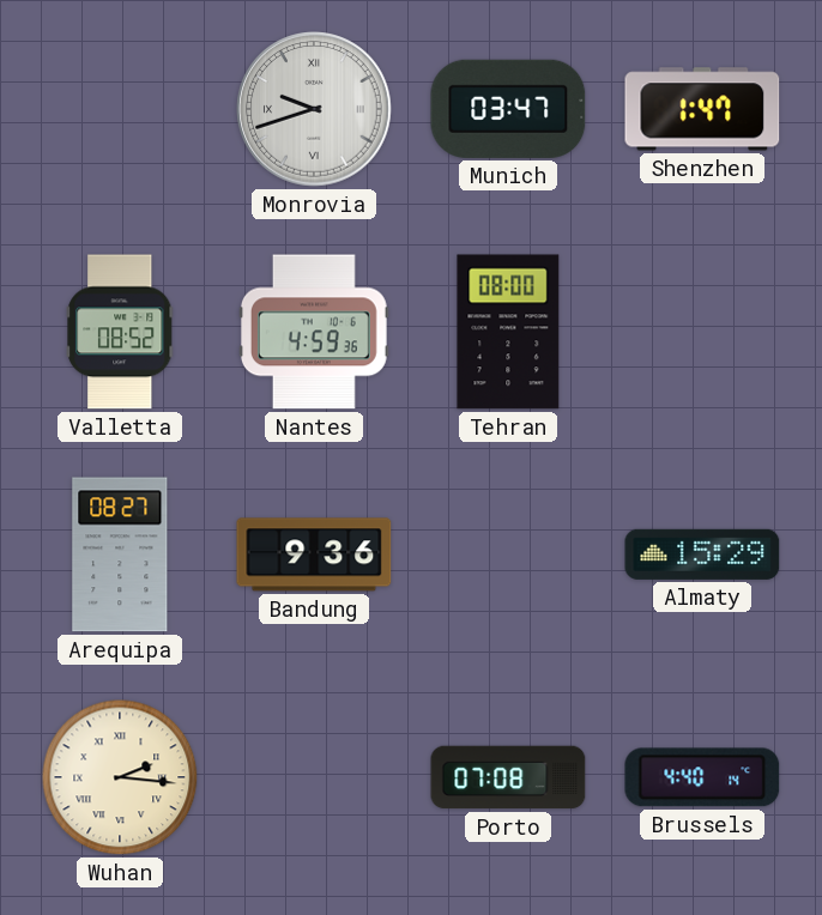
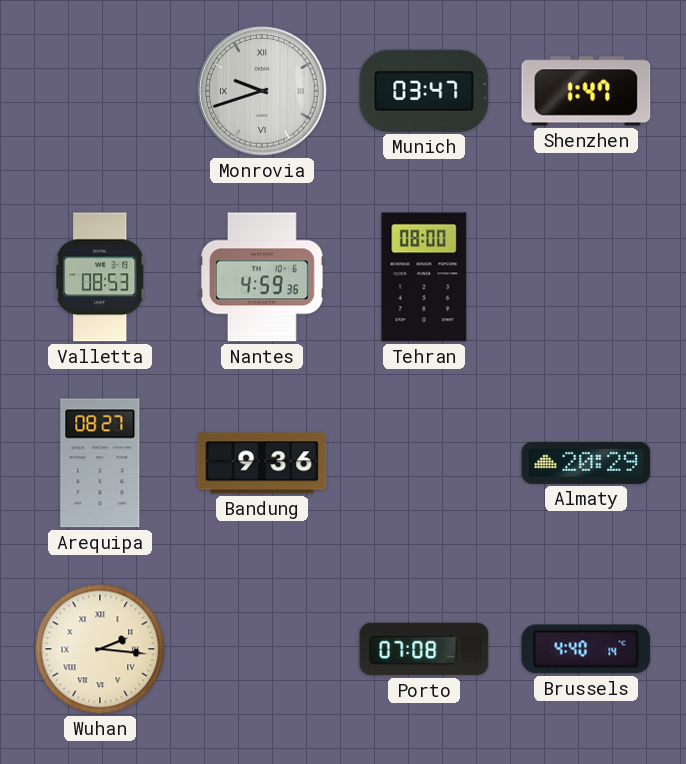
Valletta: 08:52 -> 08:53
Almaty: 15:29 -> 20:29
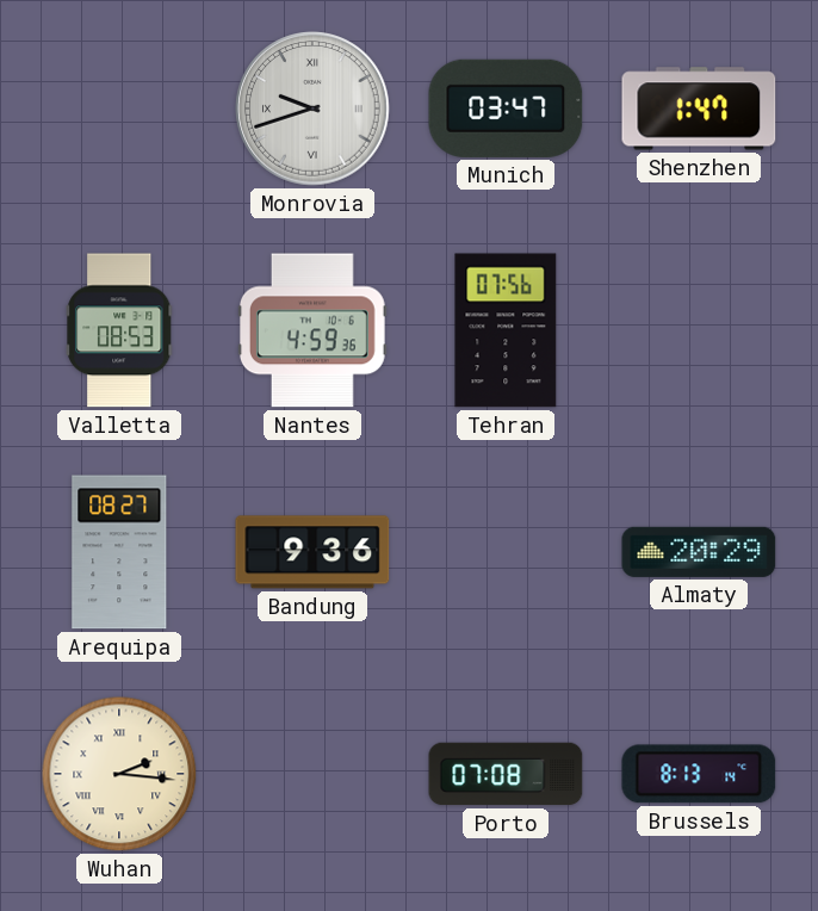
Tehran: 08:00 -> 07:56
Brussels: 4:40 -> 8:13
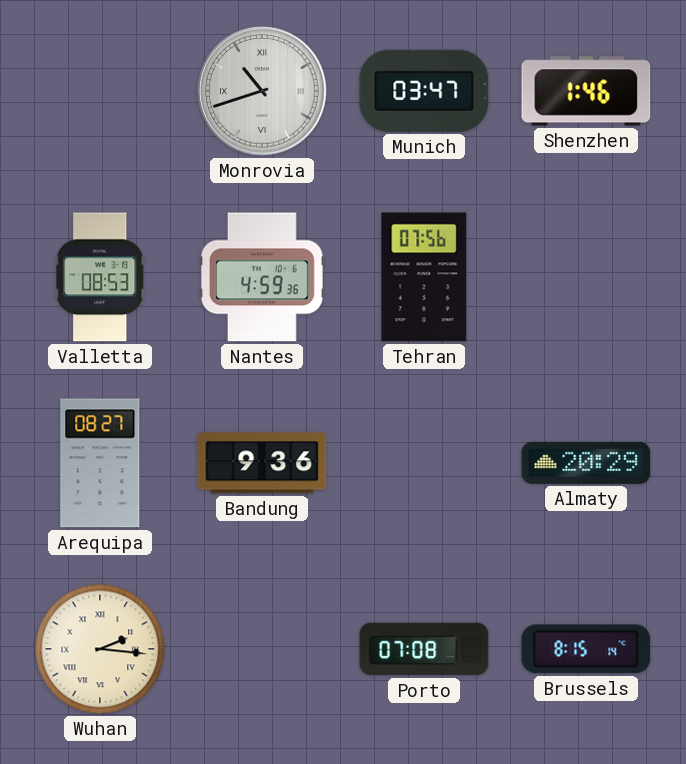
Monrovia: 9:42 -> 10:42
Shenzhen: 1:47 -> 1:46
Brussels: 8:13 -> 8:15
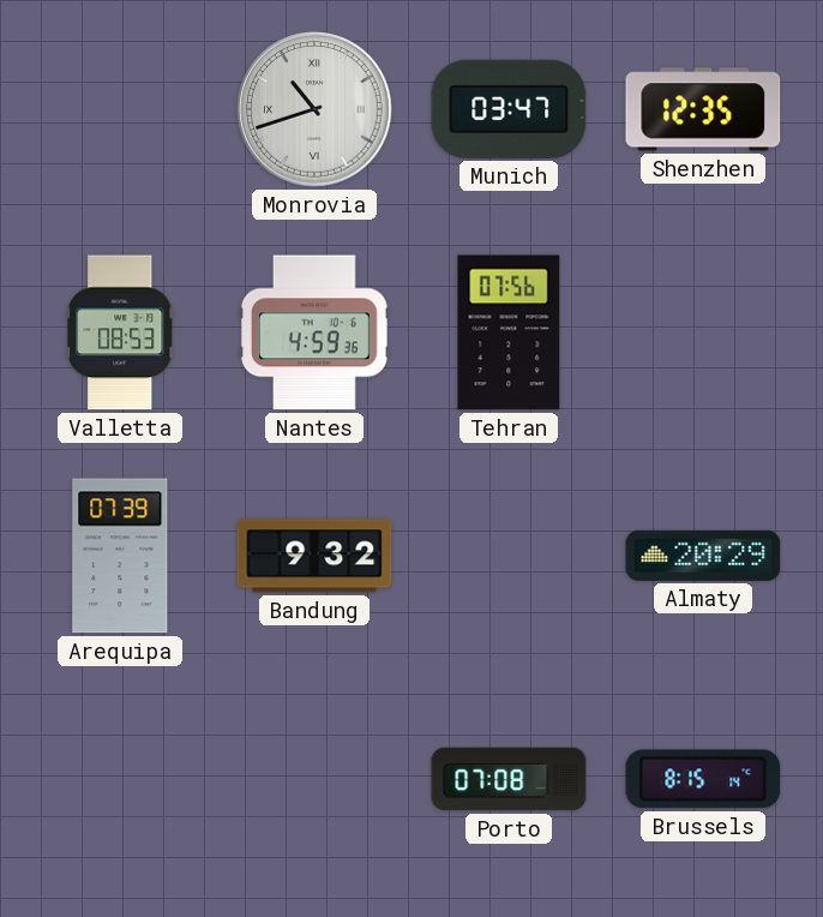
Shenzhen: 1:46 -> 12:35
Arequipa: 08:27 -> 07:39
Bandung: 9:36 -> 9:32
Wuhan: 2:16 -> none
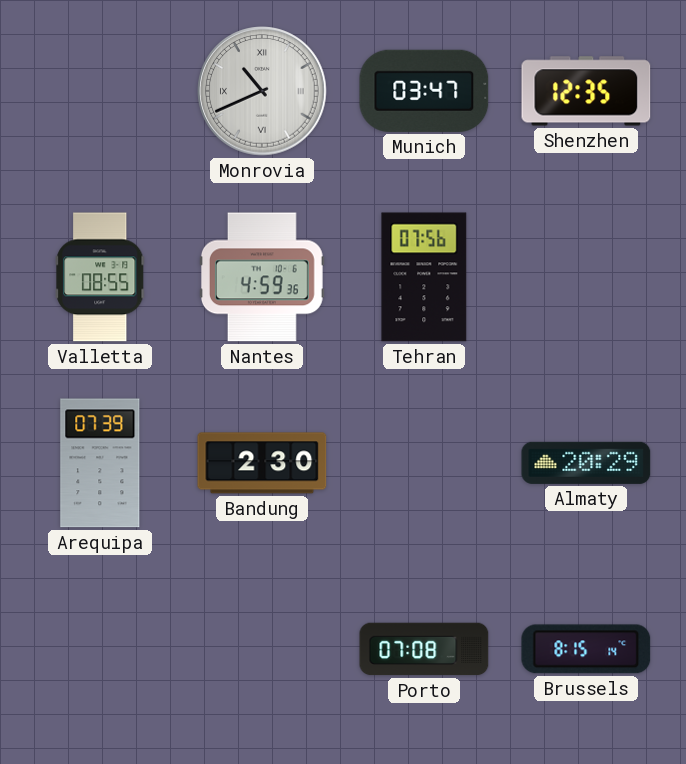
Monrovia: 10:42 -> 10:41
Valletta: 08:53 -> 08:55
Bandung: 9:32 -> 2:30
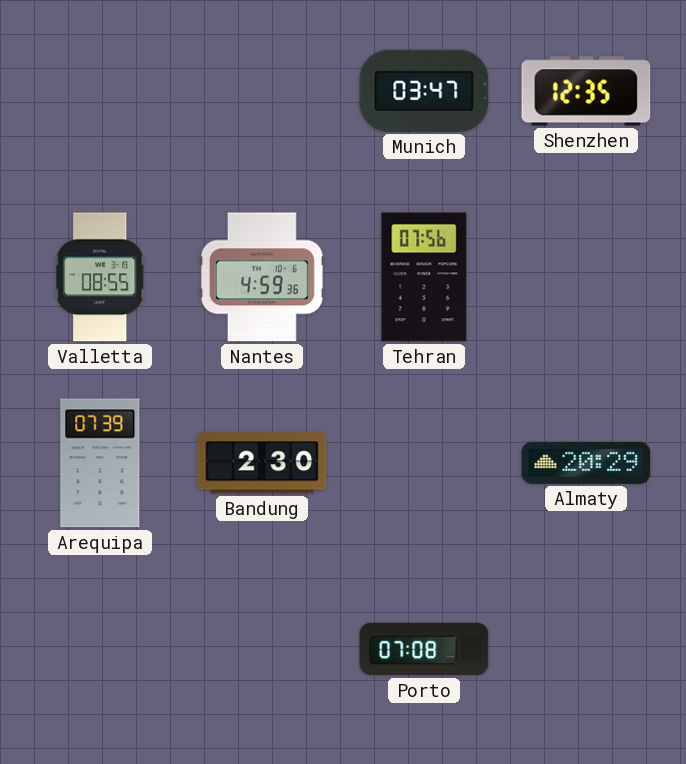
Monrovia: 10:41 -> none
Brussels: 8:15 -> none
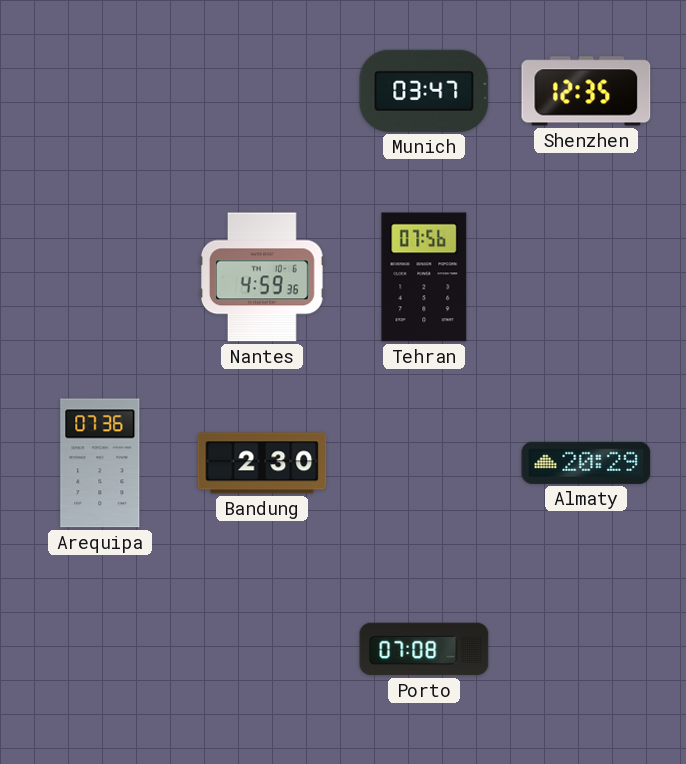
Valletta: 08:55 -> none
Arequipa: 07:39 -> 07:36
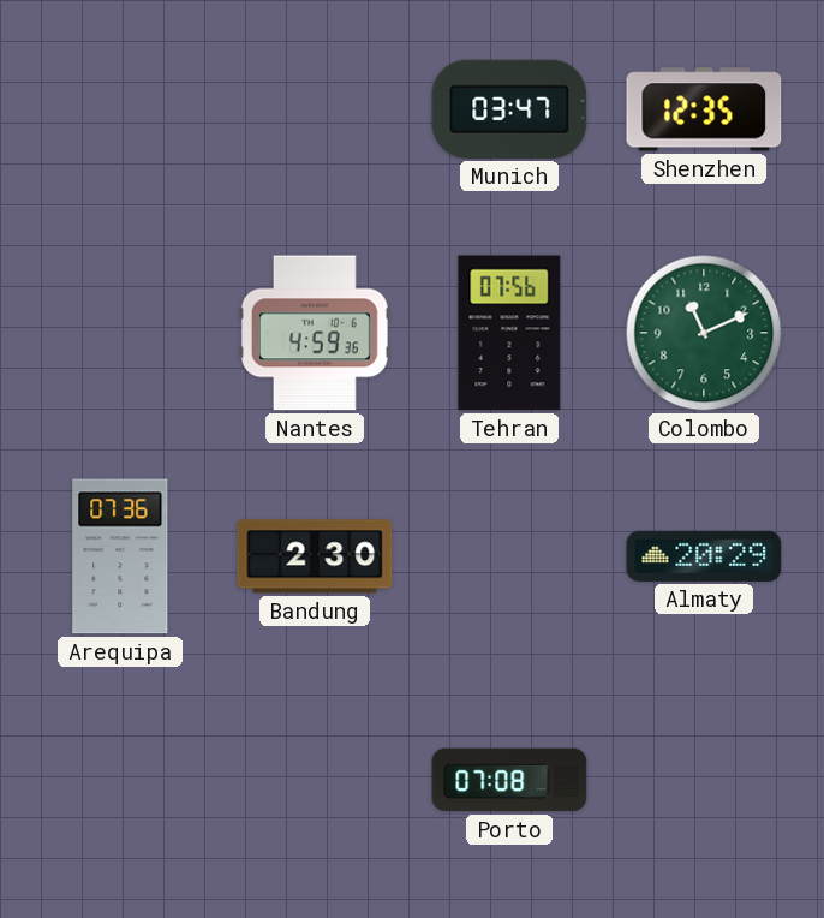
Colombo: none -> 11:11
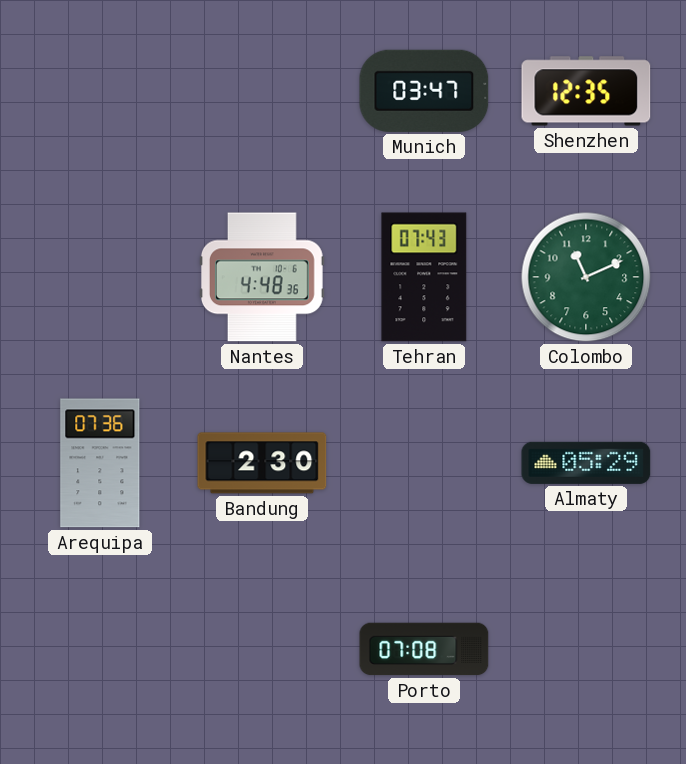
Nantes: 4:59 -> 4:48
Tehran: 07:56 -> 07:43
Almaty: 20:29 -> 05:29
